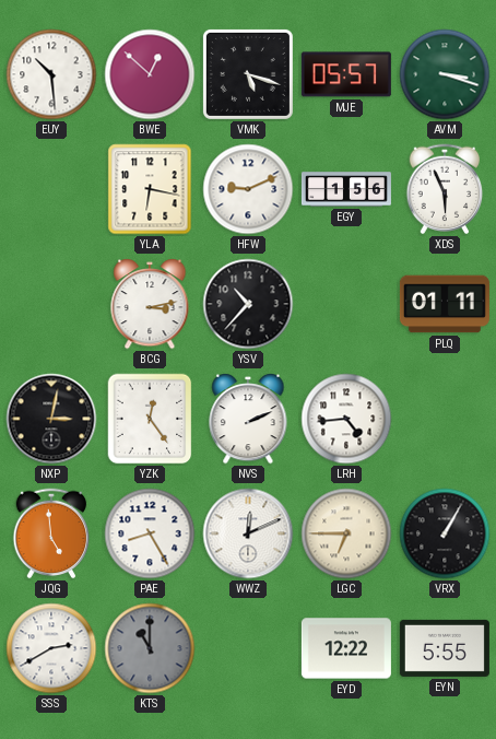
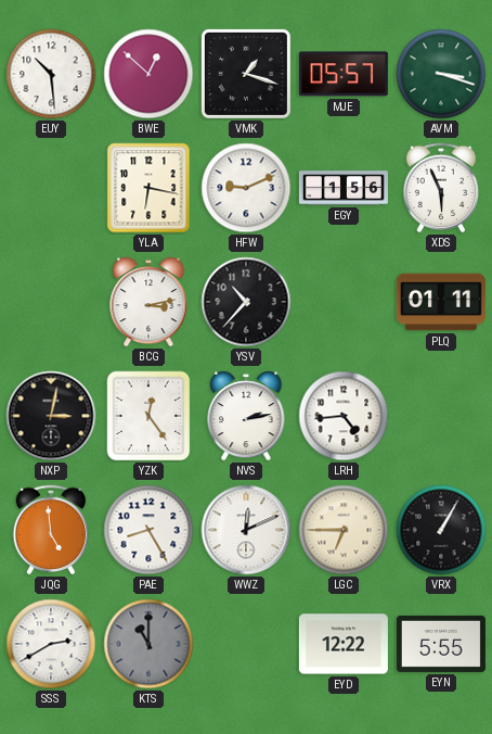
VMK: 5:18 -> 1:18
NVS: 2:11 -> 2:13
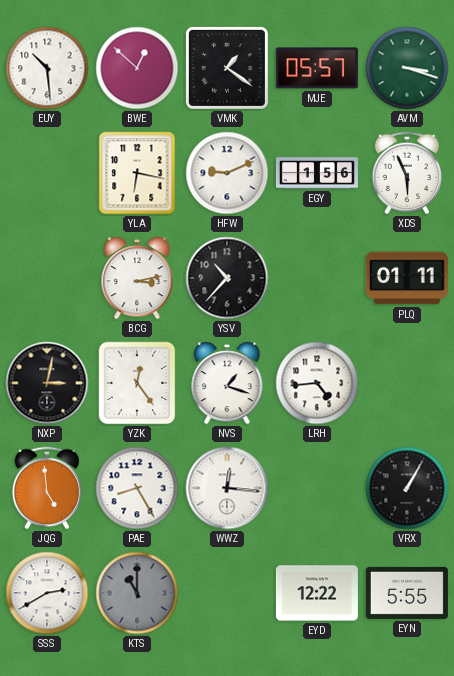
VMK: 1:18 -> 1:21
NVS: 2:13 -> 1:18
WWZ: 12:11 -> 12:16
LGC: 6:45 -> none
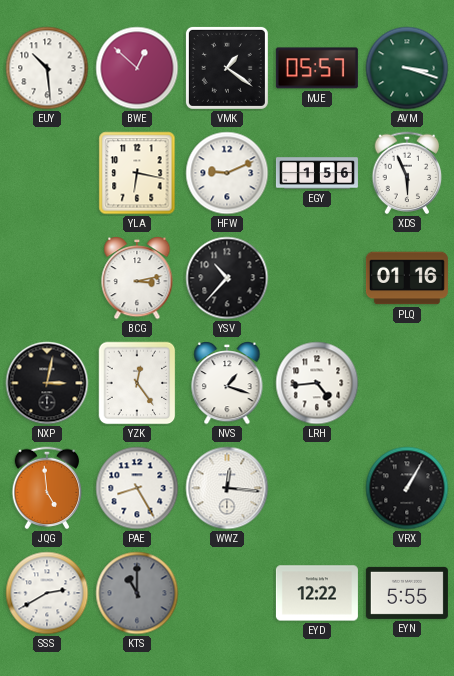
PLQ: 01:11 -> 01:16
